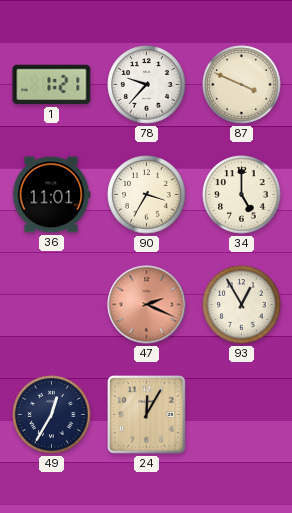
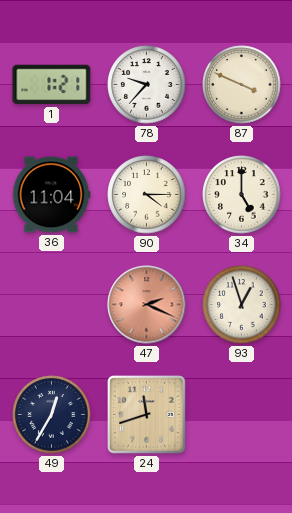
36: 11:01 -> 11:04
90: 3:35 -> 4:15
93: 12:55 -> 12:57
24: 12:05 -> 11:42
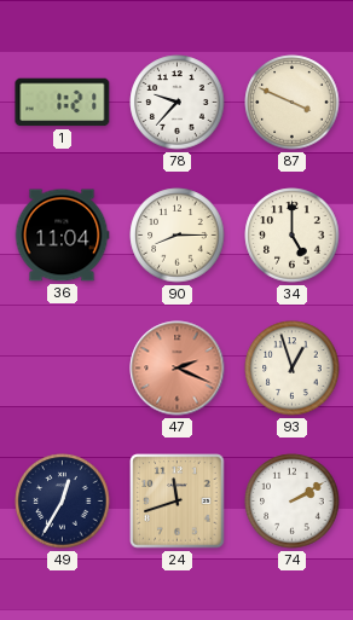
90: 4:15 -> 8:15
74: none -> 2:10
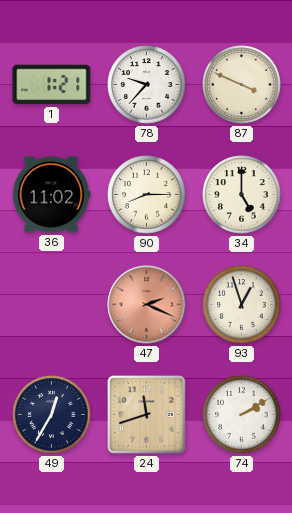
36: 11:04 -> 11:02
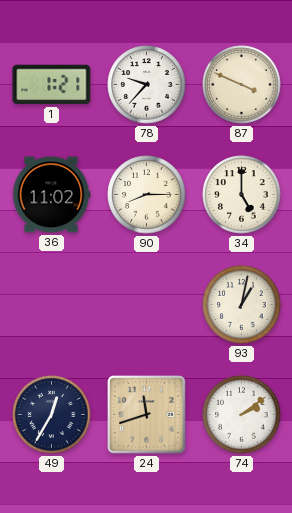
47: 2:19 -> none
93: 12:57 -> 1:02
74: 2:10 -> 2:09
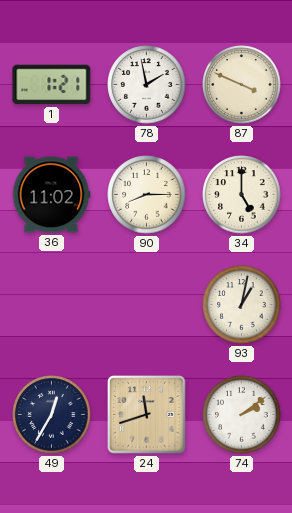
78: 9:37 -> 1:58
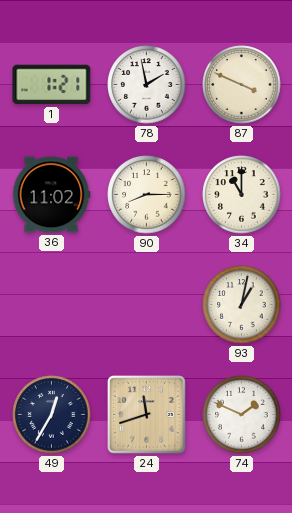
34: 5:00 -> 11:00
74: 2:09 -> 1:49
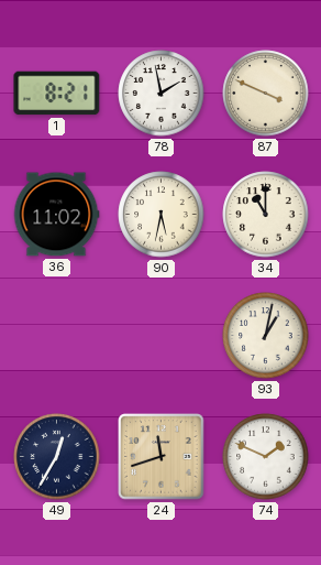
1: 1:21 -> 8:21
90: 8:15 -> 5:32
